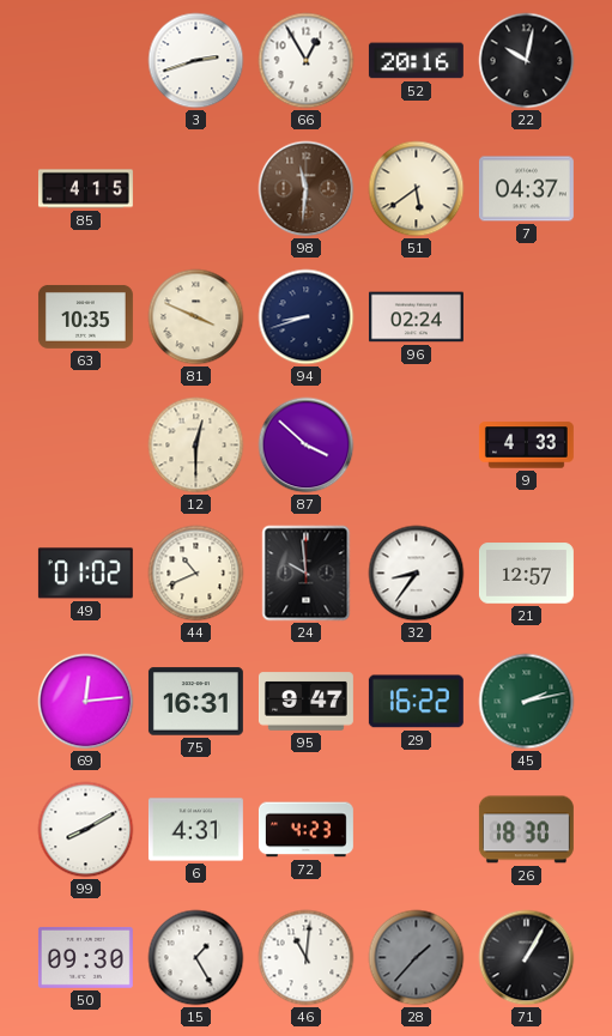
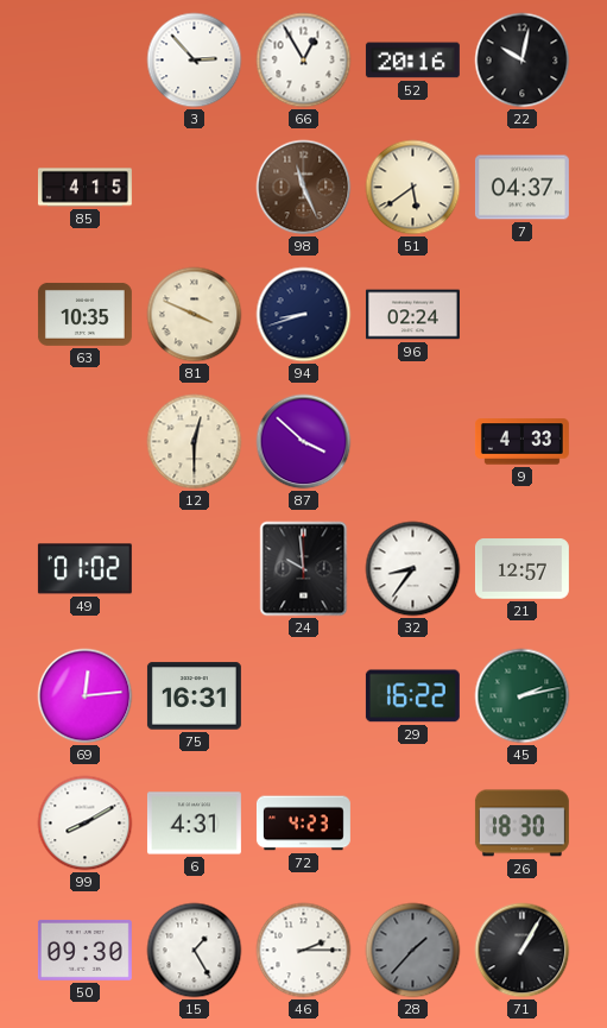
3: 2:42 -> 2:53
98: 11:31 -> 11:26
44: 10:41 -> none
95: 9:47 -> none
46: 11:01 -> 2:15
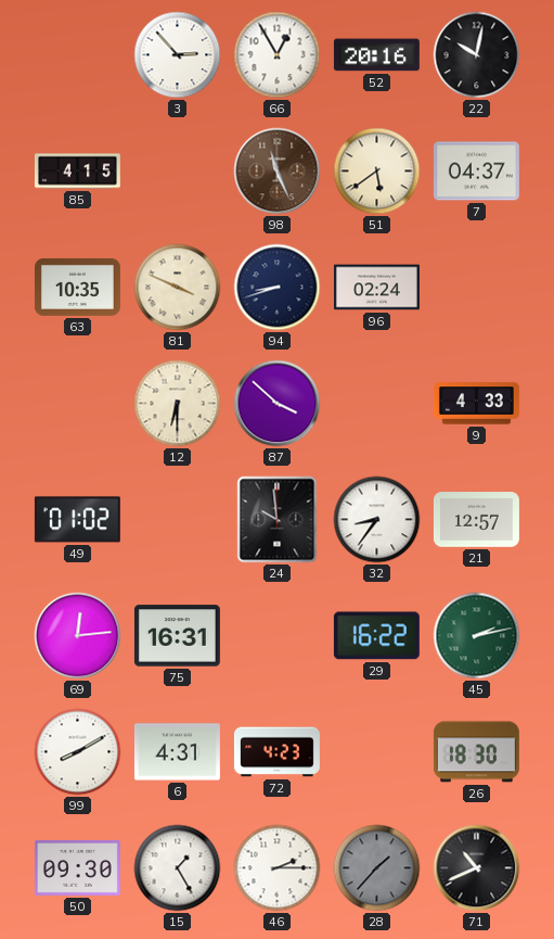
12: 12:30 -> 6:30
71: 1:05 -> 10:41
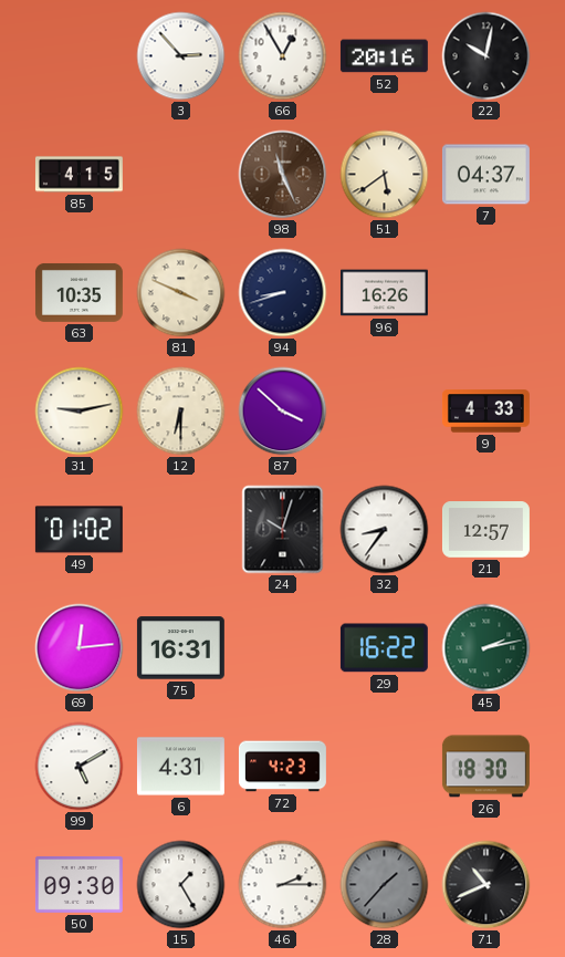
96: 02:24 -> 16:26
31: none -> 9:13
24: 9:59 -> 10:03
99: 8:10 -> 5:10
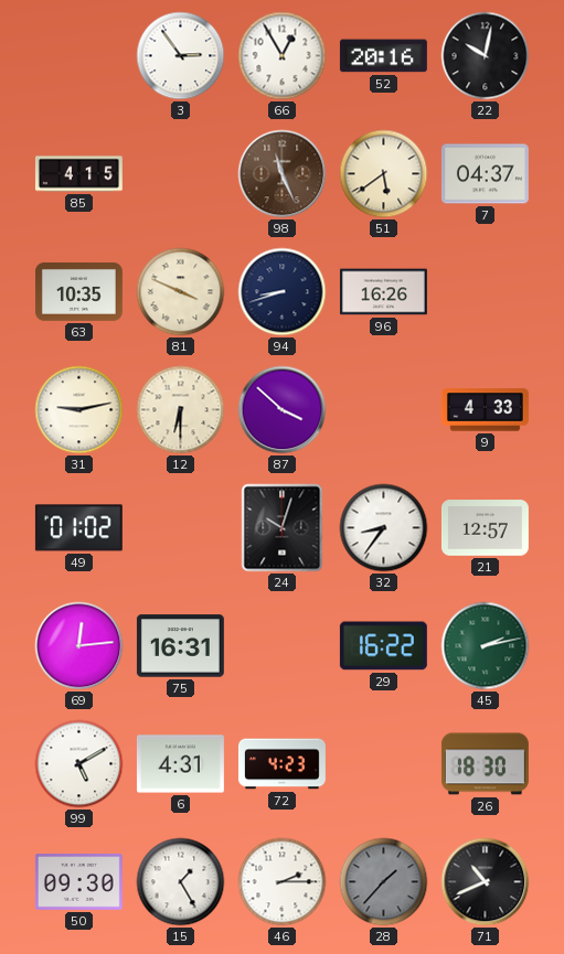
3: 2:53 -> 2:54
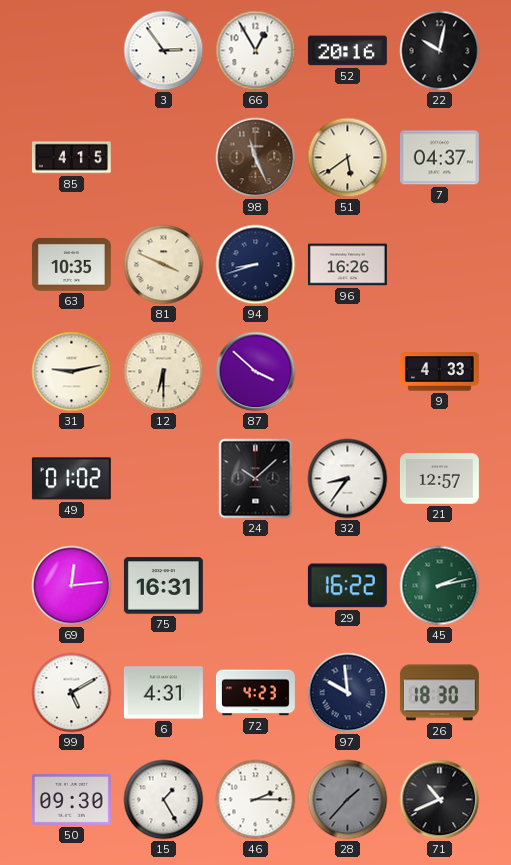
24: 10:03 -> 10:08
97: none -> 9:59
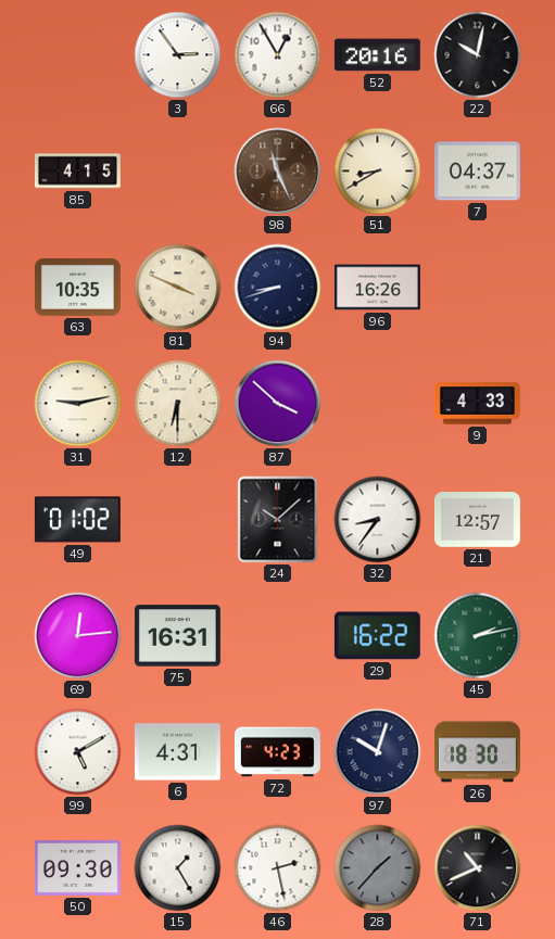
51: 5:39 -> 8:40
97: 9:59 -> 10:03
46: 2:15 -> 2:28
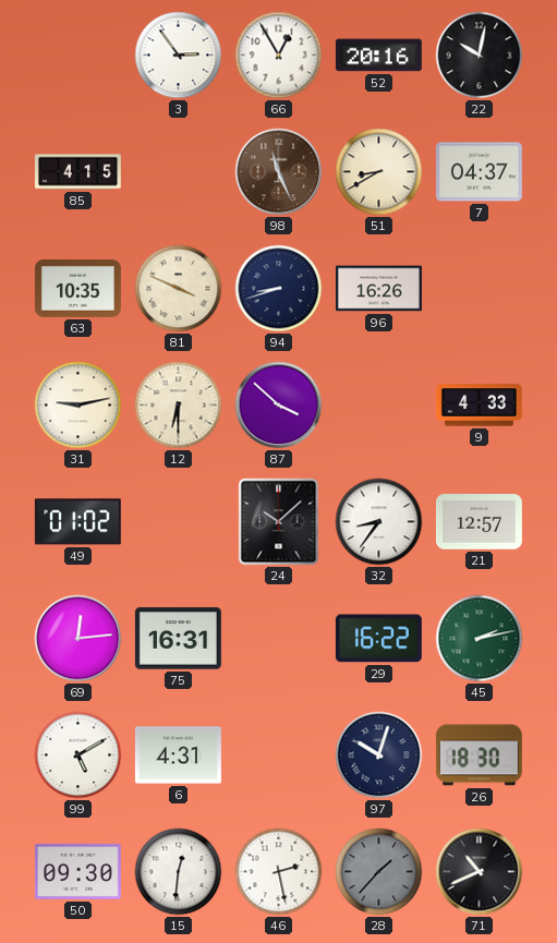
72: 4:23 -> none
15: 1:25 -> 12:31
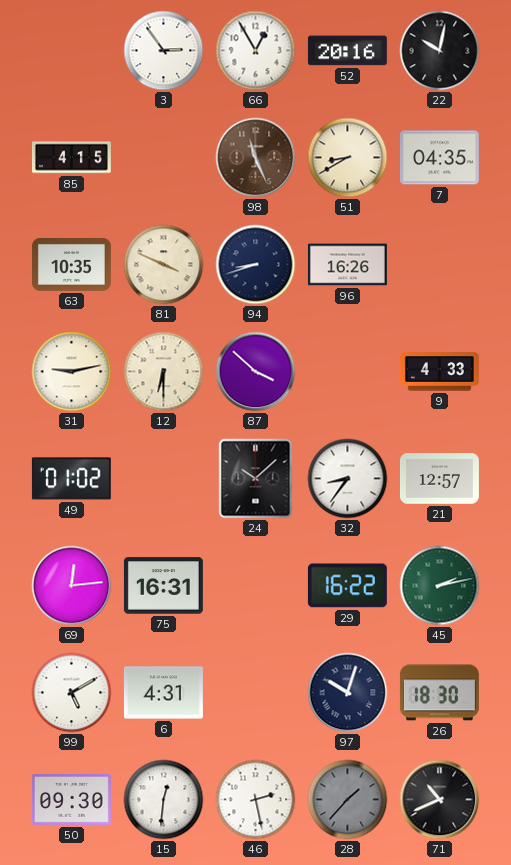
7: 04:37 -> 04:35
